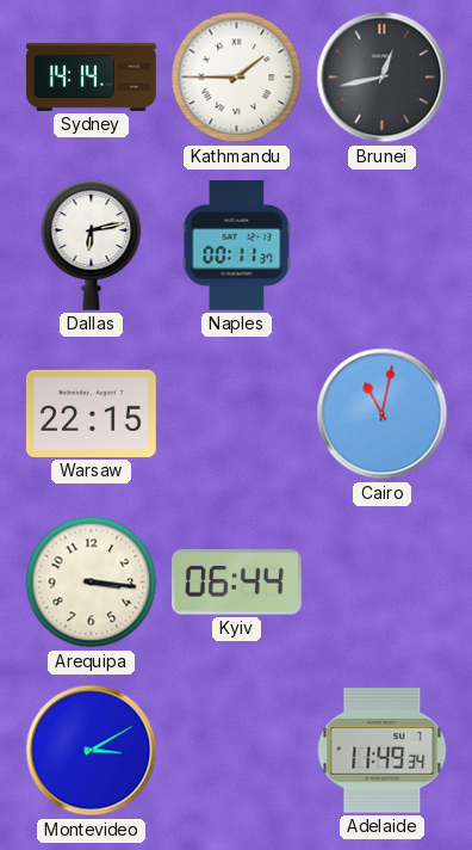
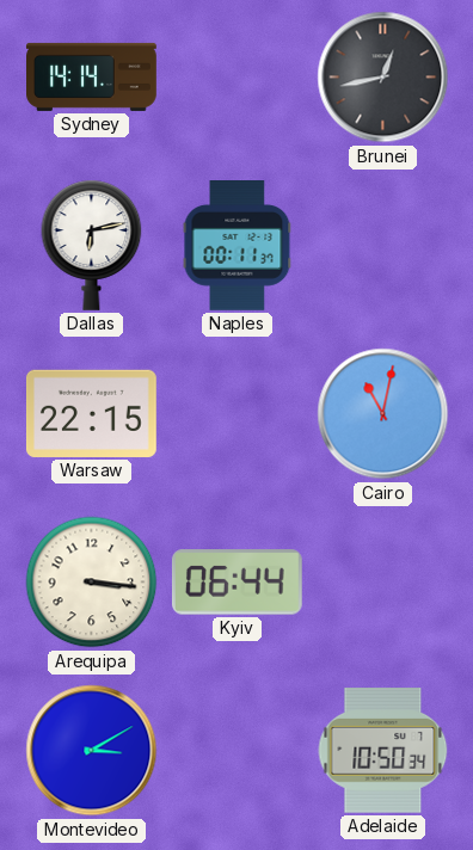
Kathmandu: 1:45 -> none
Adelaide: 11:49 -> 10:50
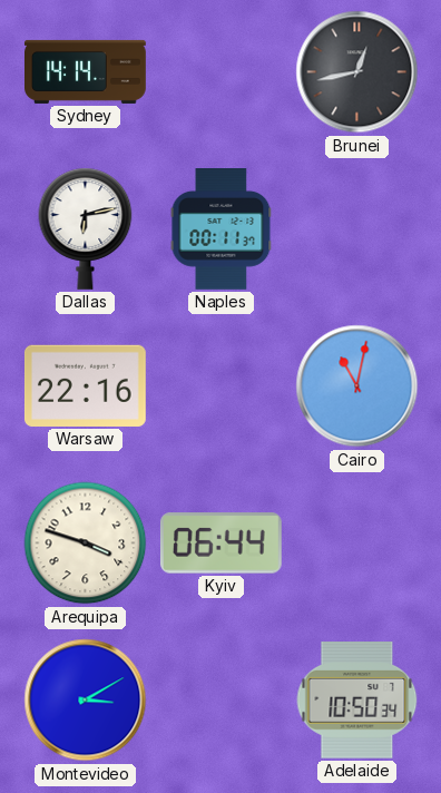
Warsaw: 22:15 -> 22:16
Arequipa: 3:16 -> 3:48
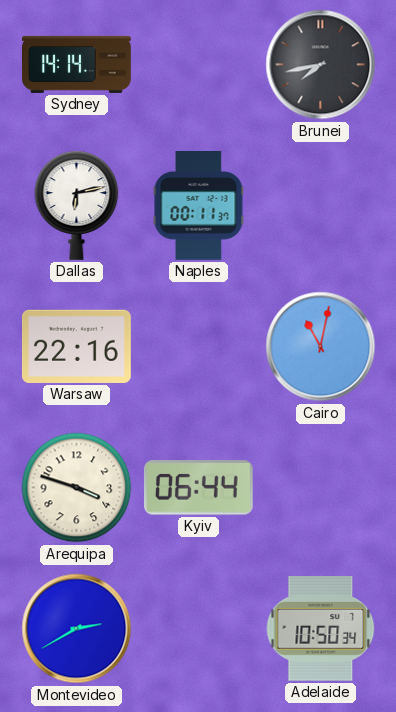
Brunei: 12:43 -> 7:43
Montevideo: 3:10 -> 2:40
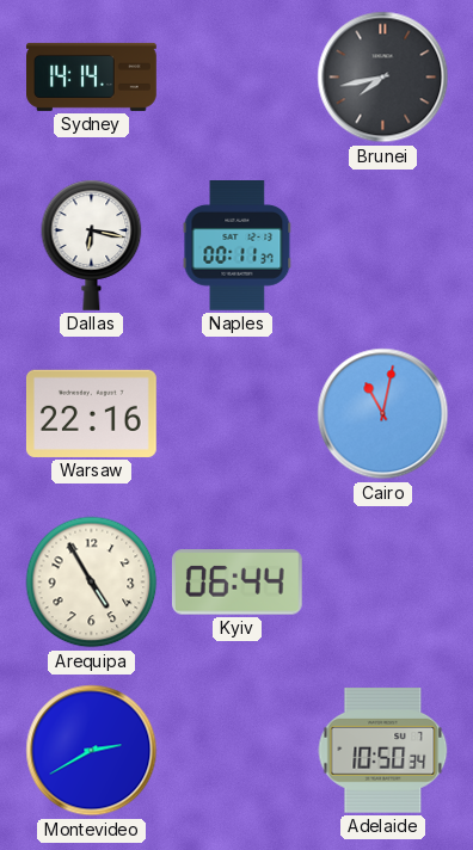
Dallas: 6:13 -> 6:17
Arequipa: 3:48 -> 4:55
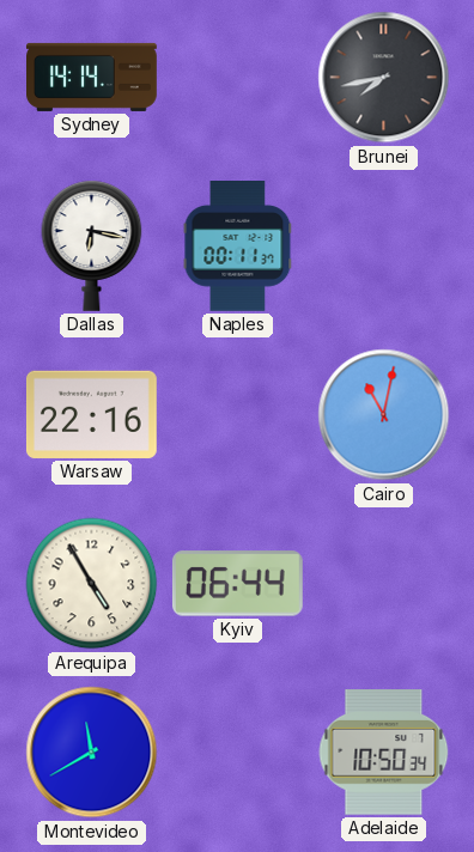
Montevideo: 2:40 -> 11:40
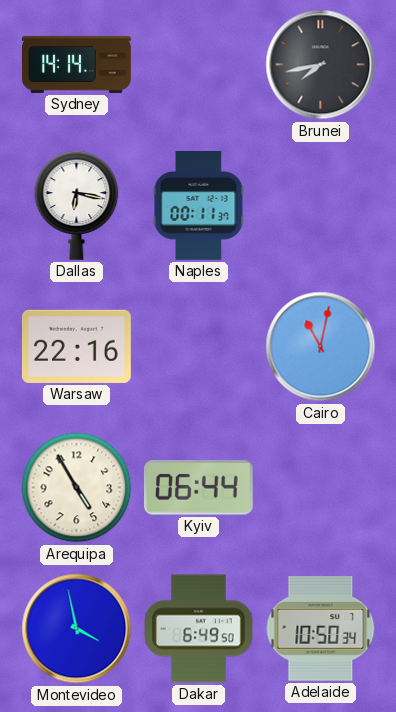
Montevideo: 11:40 -> 3:58
Dakar: none -> 6:49
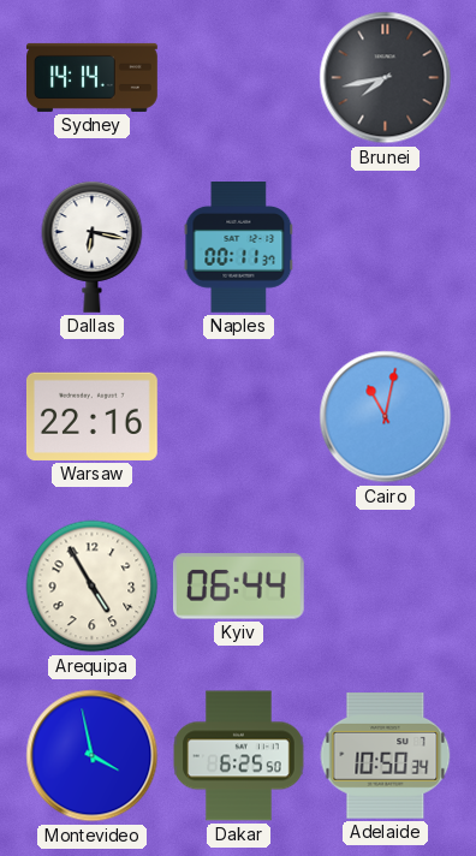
Dakar: 6:49 -> 6:25
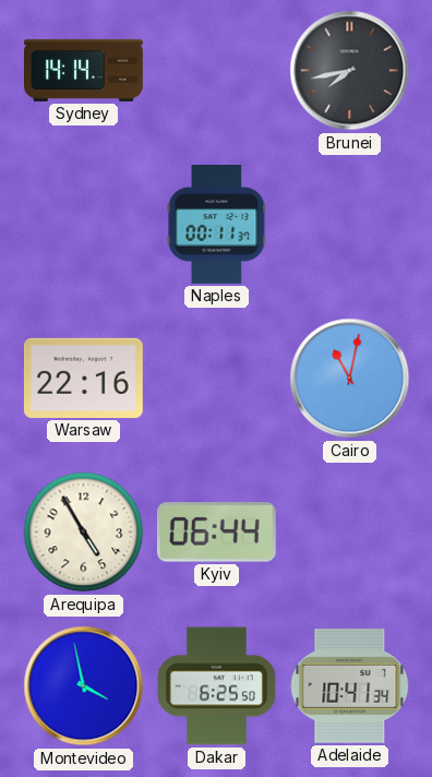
Dallas: 6:17 -> none
Adelaide: 10:50 -> 10:41
